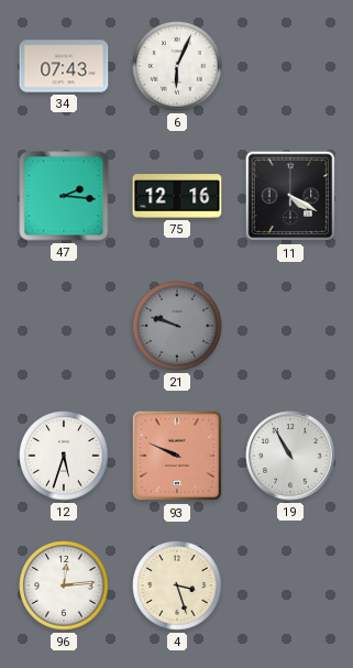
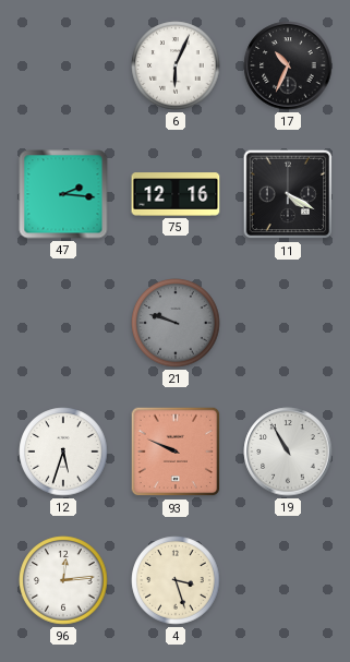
34: 07:43 -> none
17: none -> 10:34
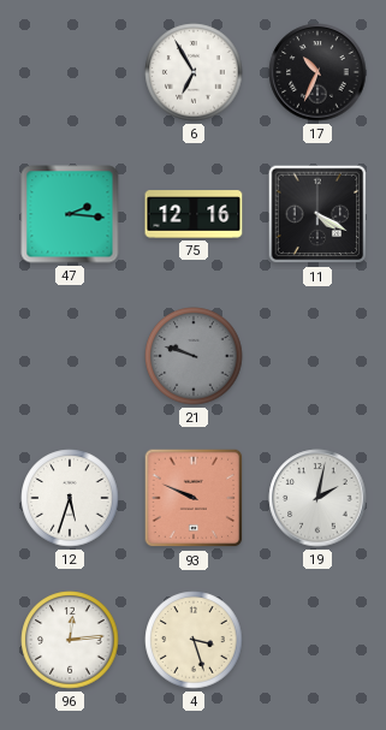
6: 6:04 -> 6:55
19: 10:55 -> 2:02
